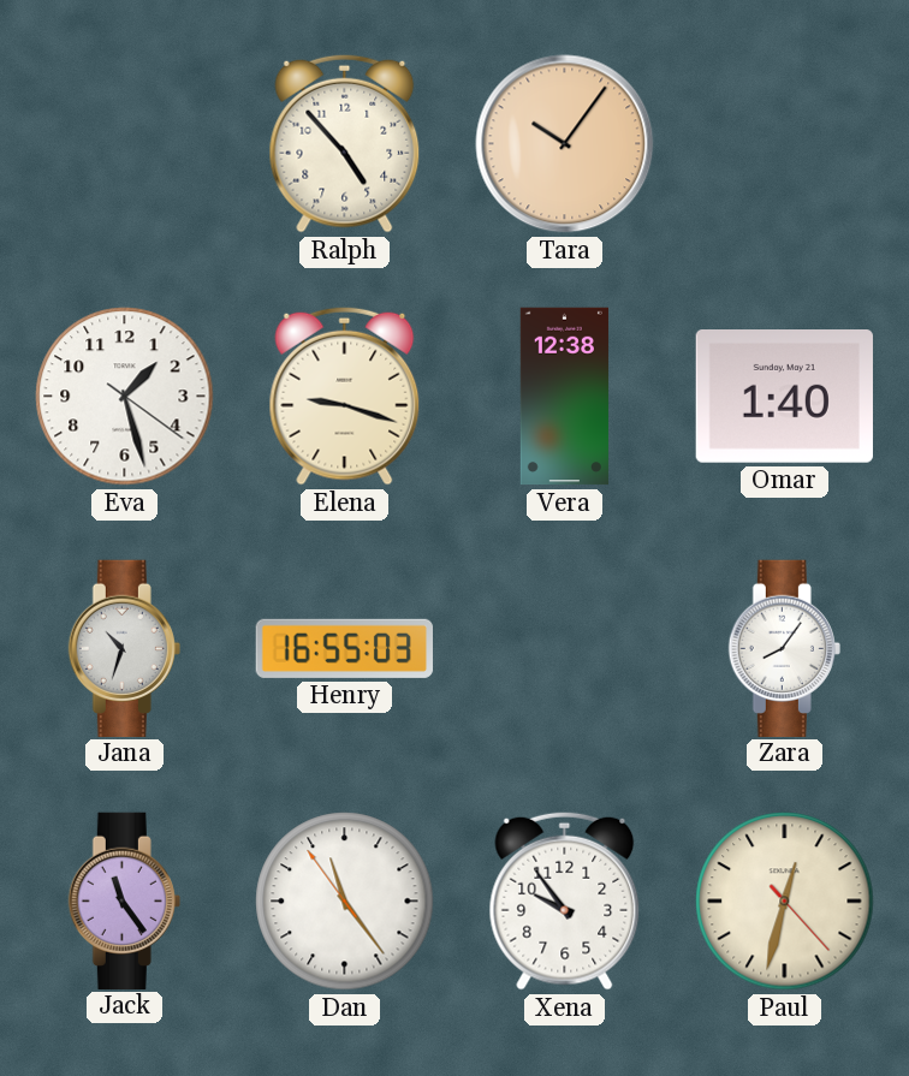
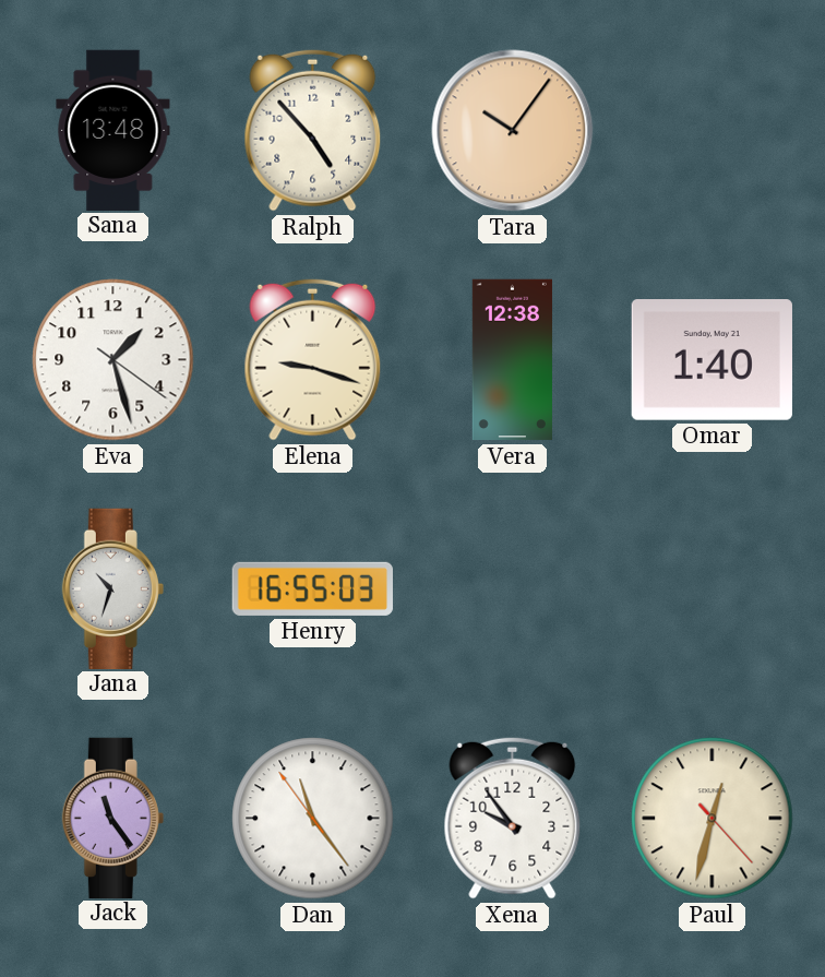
Sana: none -> 13:48
Zara: 8:06 -> none
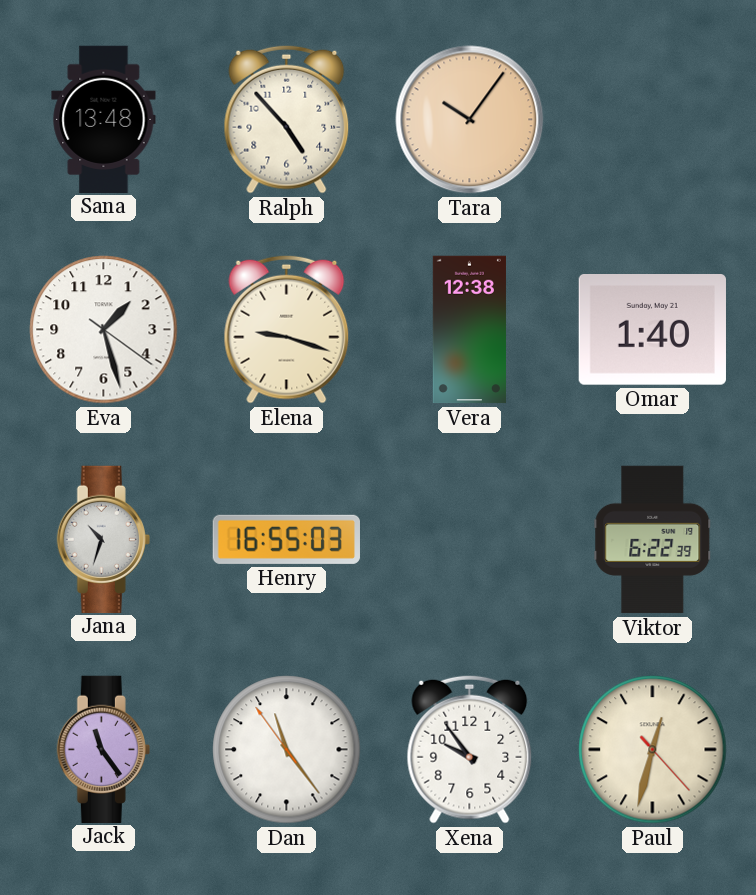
Viktor: none -> 6:22
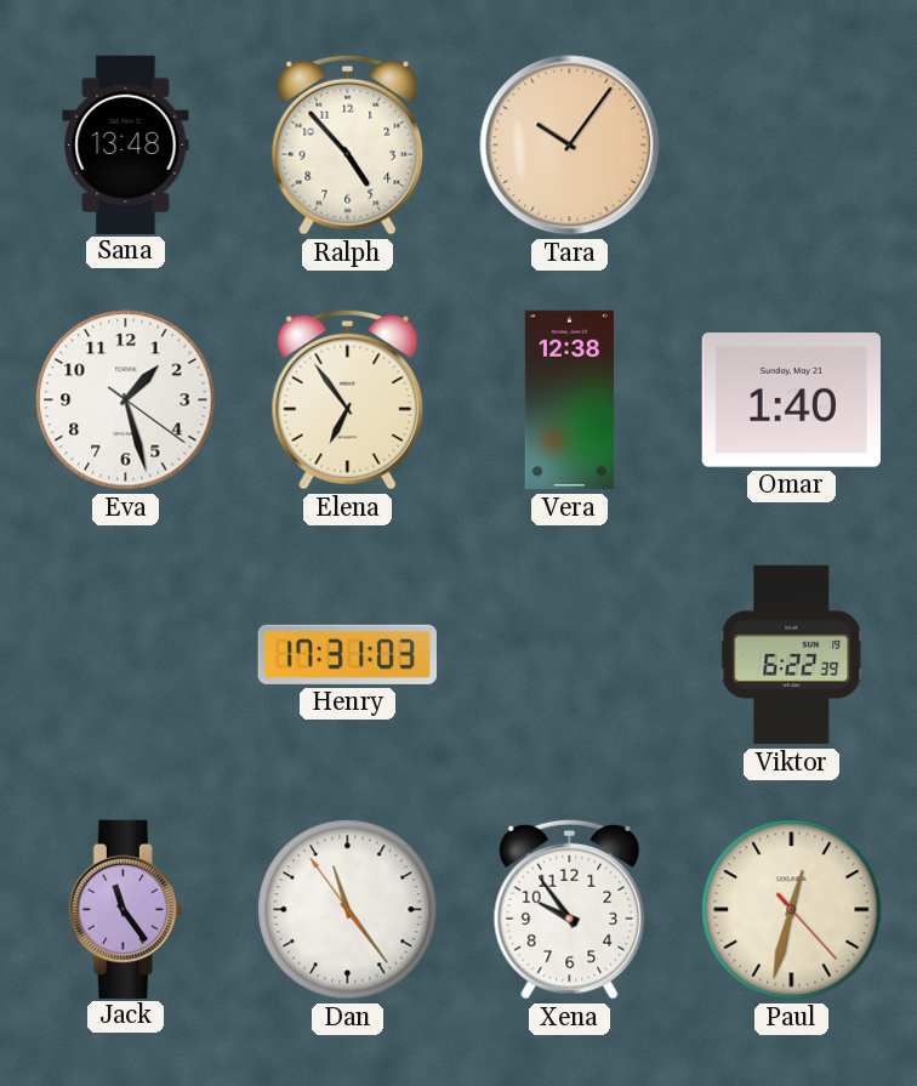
Elena: 9:18 -> 6:54
Jana: 10:33 -> none
Henry: 16:55 -> 17:31
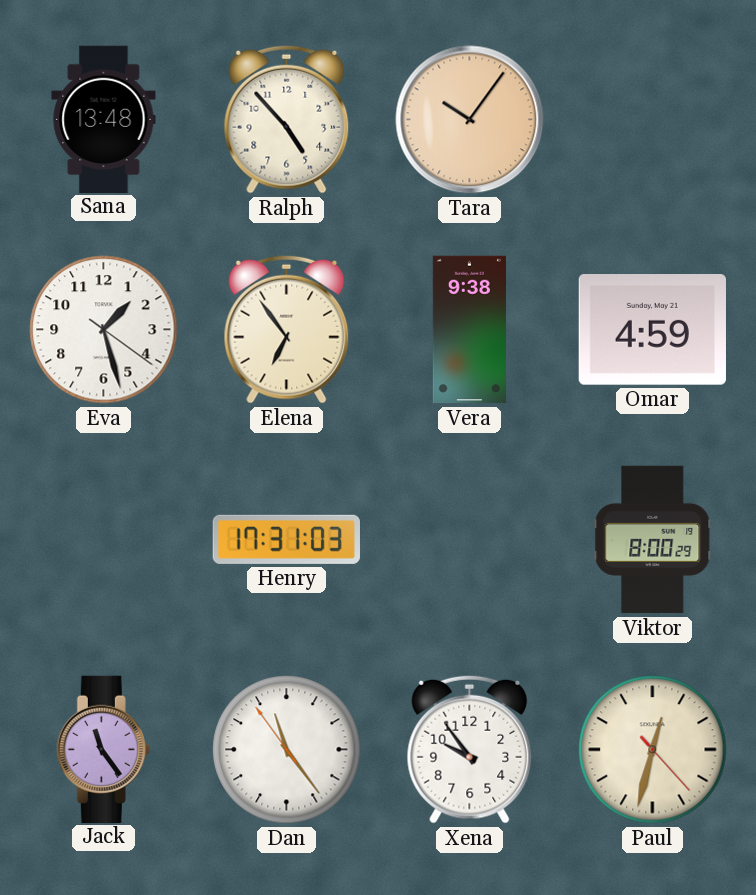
Vera: 12:38 -> 9:38
Omar: 1:40 -> 4:59
Viktor: 6:22 -> 8:00
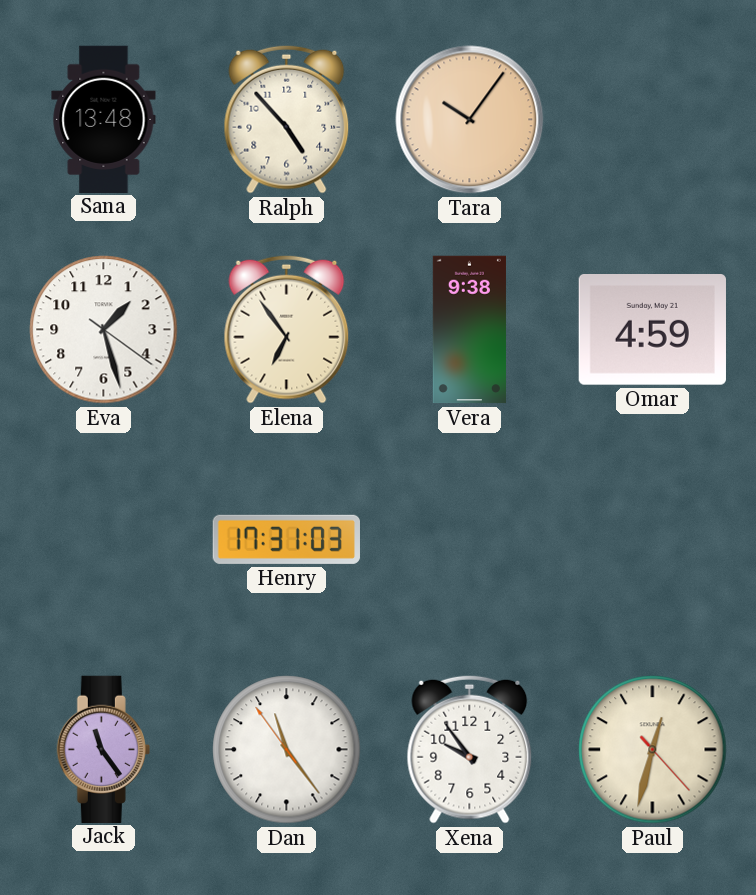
Viktor: 8:00 -> none
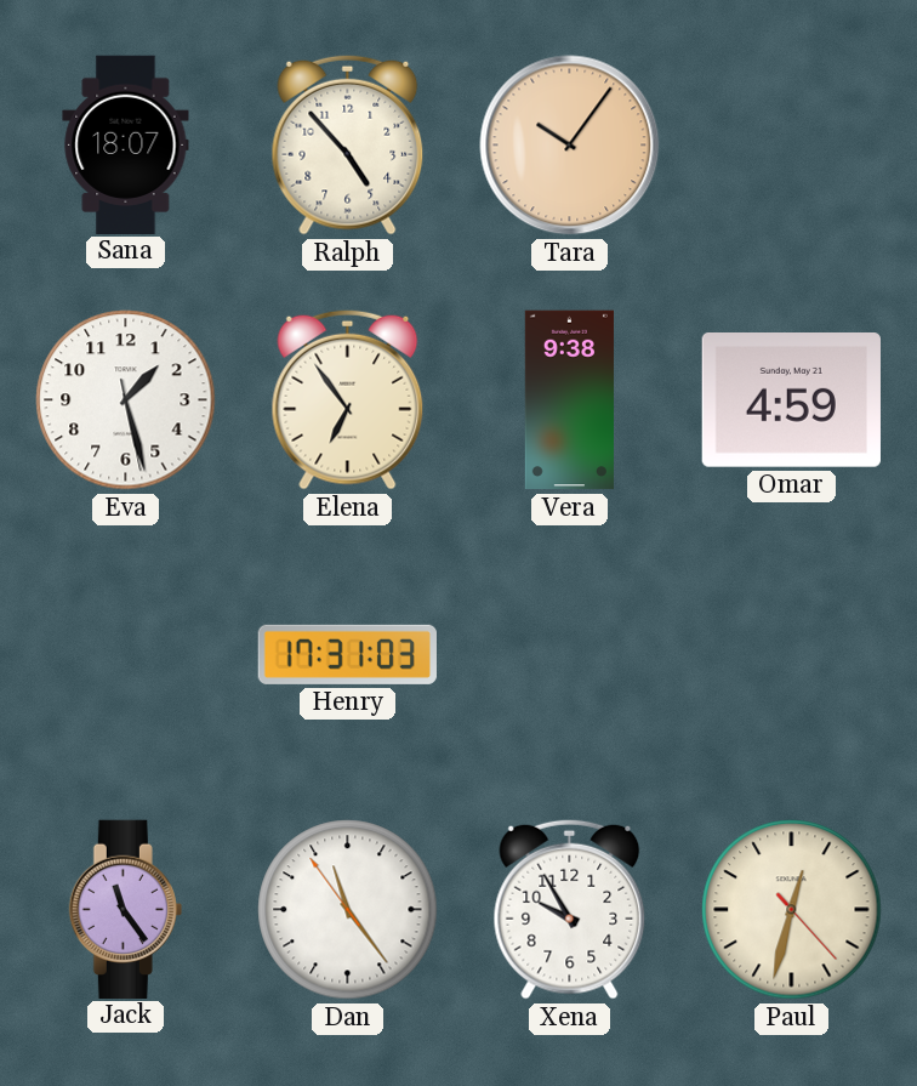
Sana: 13:48 -> 18:07
Eva: 1:27:21 -> 1:27:28
Xena: 9:54 -> 9:55
